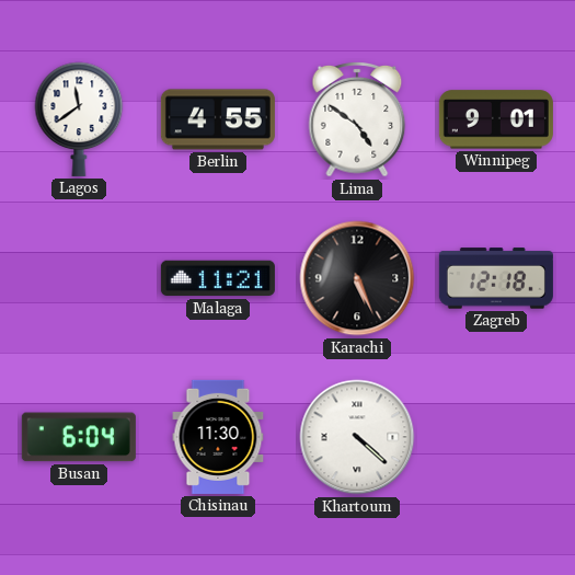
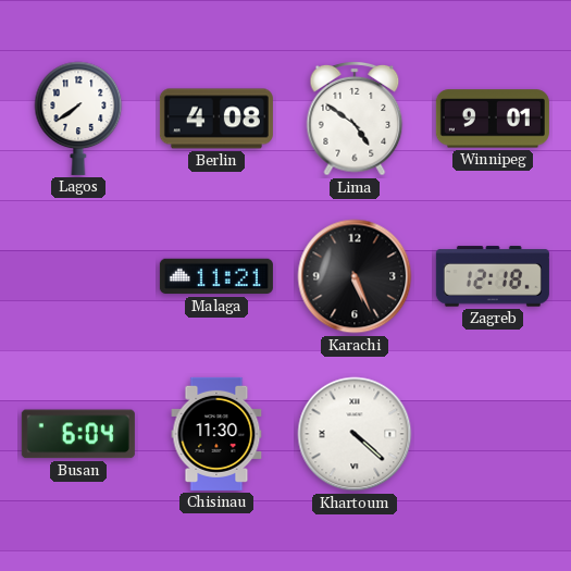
Lagos: 11:39 -> 7:39
Berlin: 4:55 -> 4:08
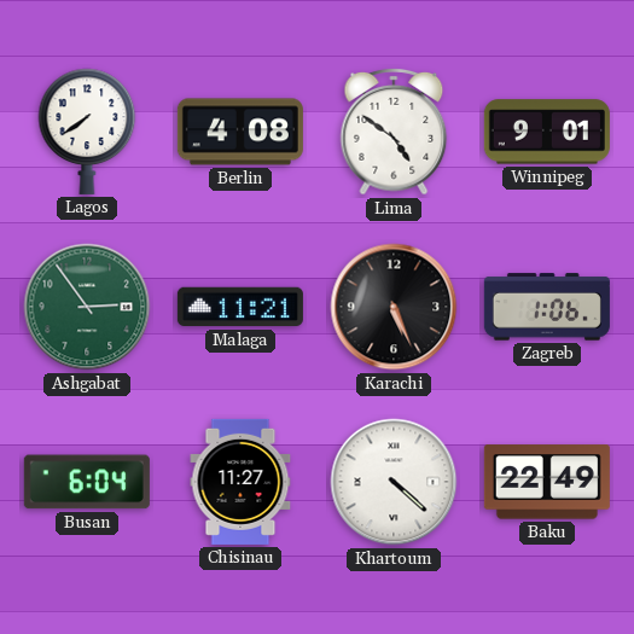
Ashgabat: none -> 2:54
Zagreb: 12:18 -> 1:06
Chisinau: 11:30 -> 11:27
Baku: none -> 22:49
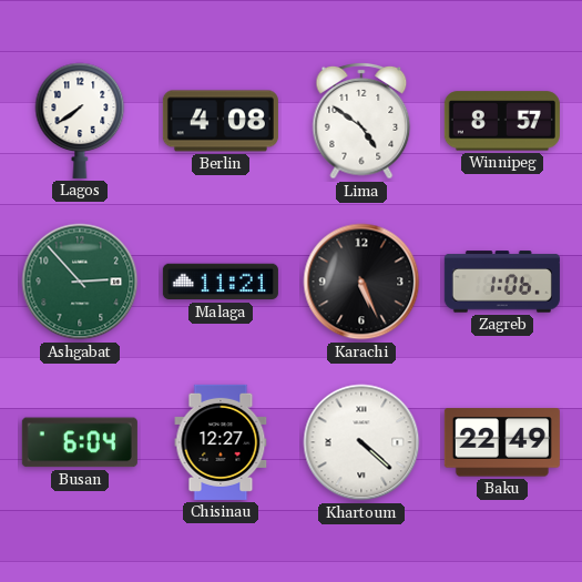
Winnipeg: 9:01 -> 8:57
Ashgabat: 2:54 -> 2:53
Chisinau: 11:27 -> 12:27
